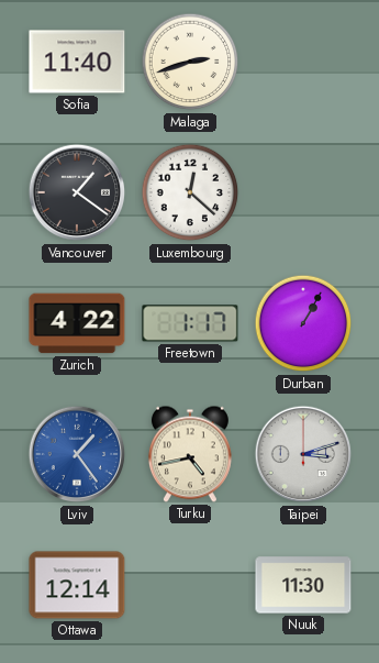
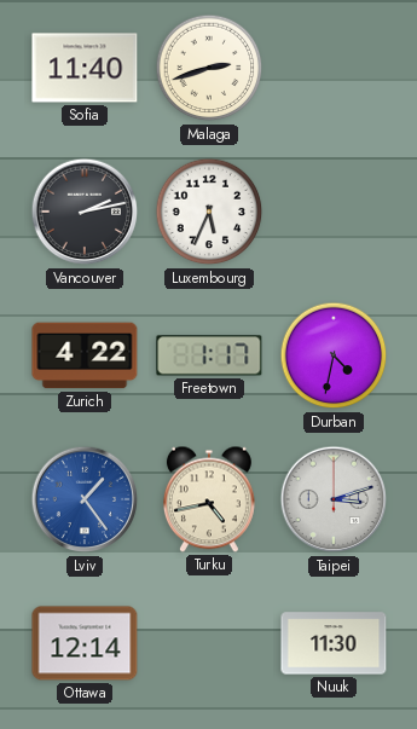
Vancouver: 1:21 -> 2:13
Luxembourg: 12:22 -> 5:34
Durban: 1:05 -> 4:32
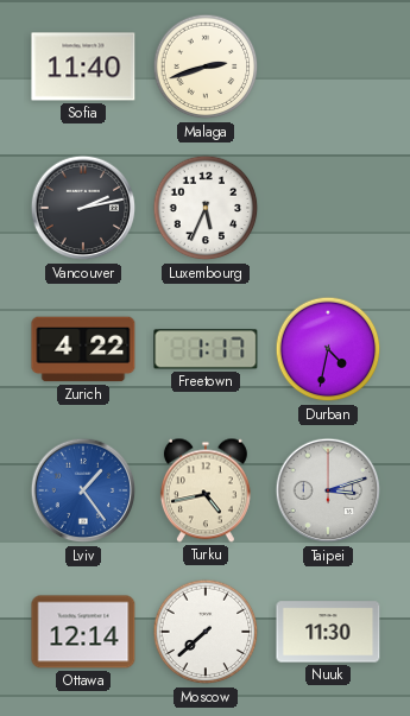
Moscow: none -> 7:38
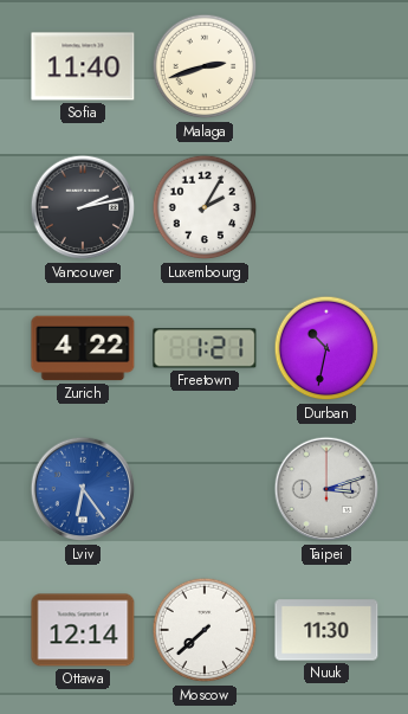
Luxembourg: 5:34 -> 2:05
Freetown: 1:17 -> 1:21
Durban: 4:32 -> 10:32
Lviv: 1:24 -> 6:24
Turku: 4:43 -> none
